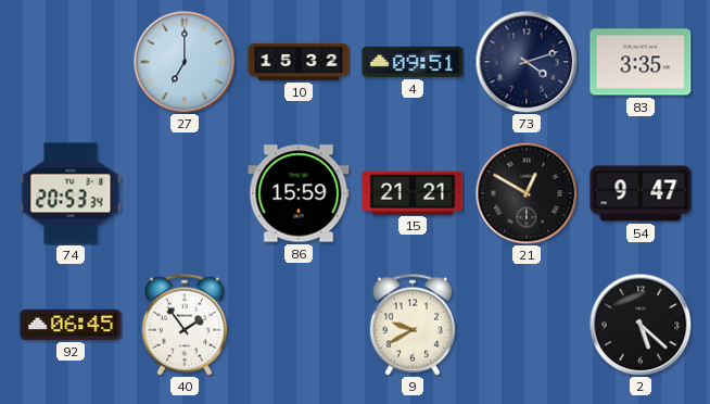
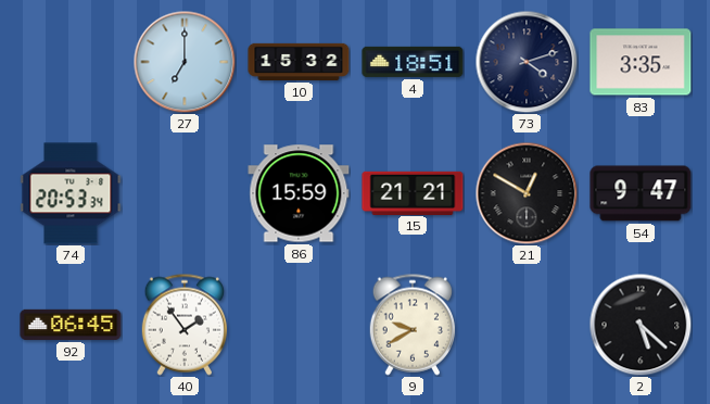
4: 09:51 -> 18:51
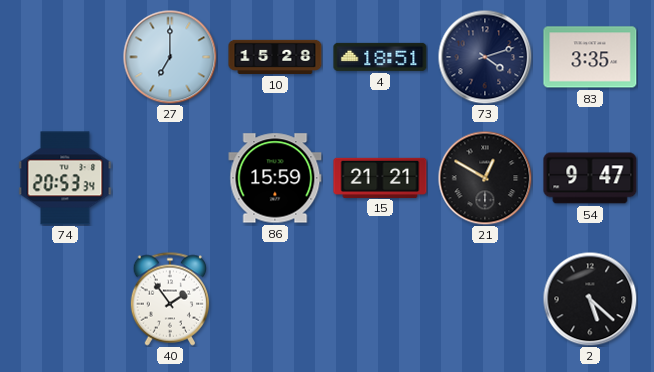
10: 15:32 -> 15:28
92: 06:45 -> none
9: 9:40 -> none
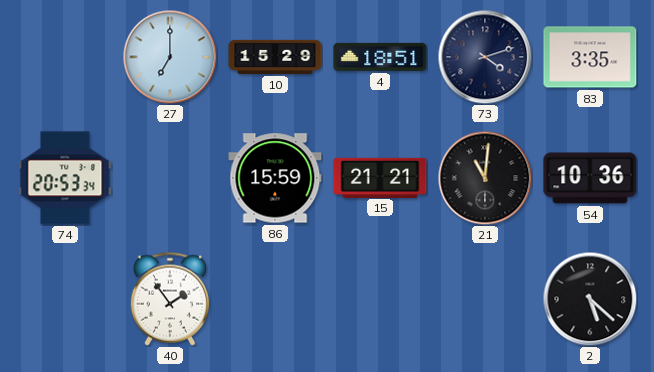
10: 15:28 -> 15:29
21: 12:50 -> 11:01
54: 9:47 -> 10:36
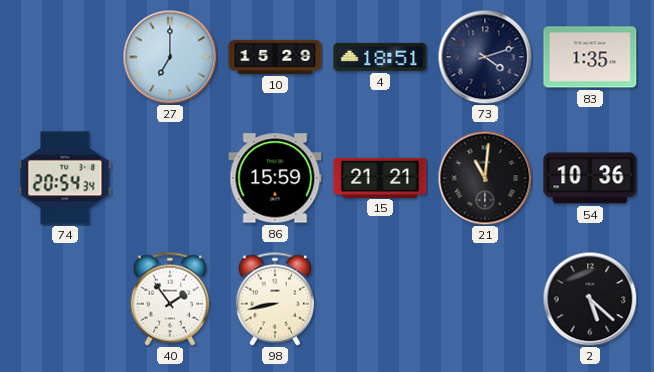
83: 3:35 -> 1:35
74: 20:53 -> 20:54
98: none -> 8:43
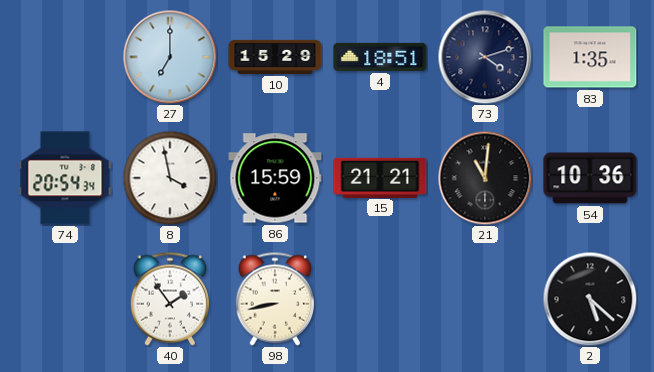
8: none -> 3:58
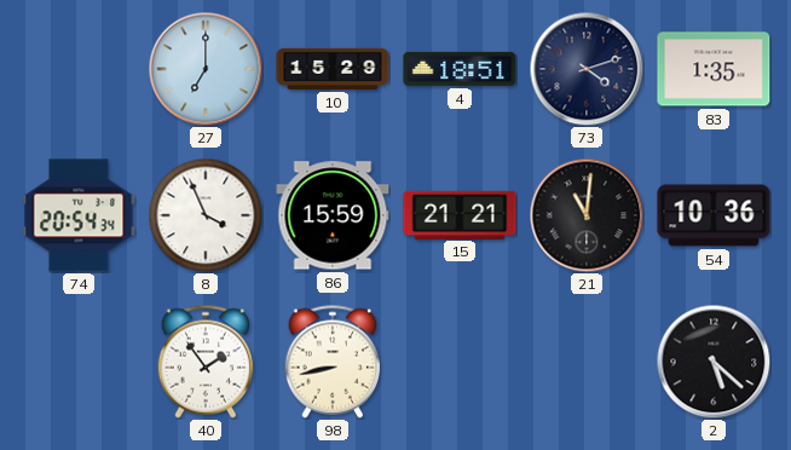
8: 3:58 -> 3:56
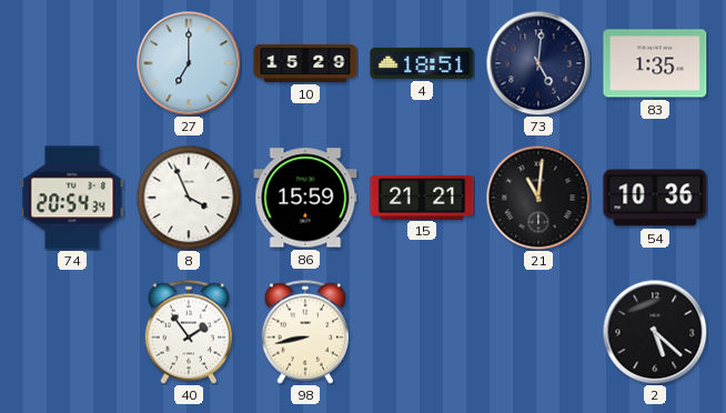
73: 4:12 -> 5:01
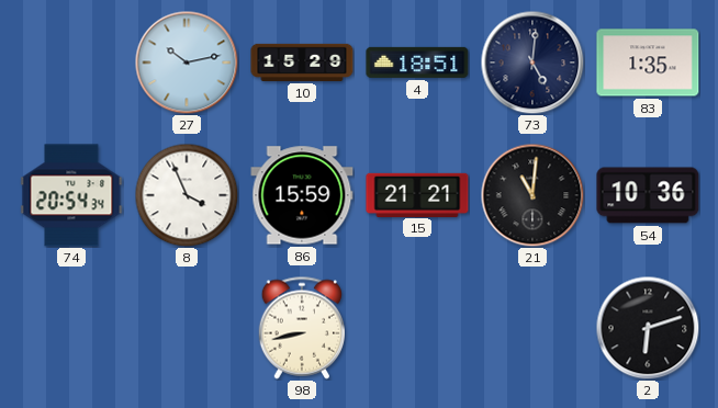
27: 7:00 -> 10:13
40: 1:54 -> none
2: 5:22 -> 6:12
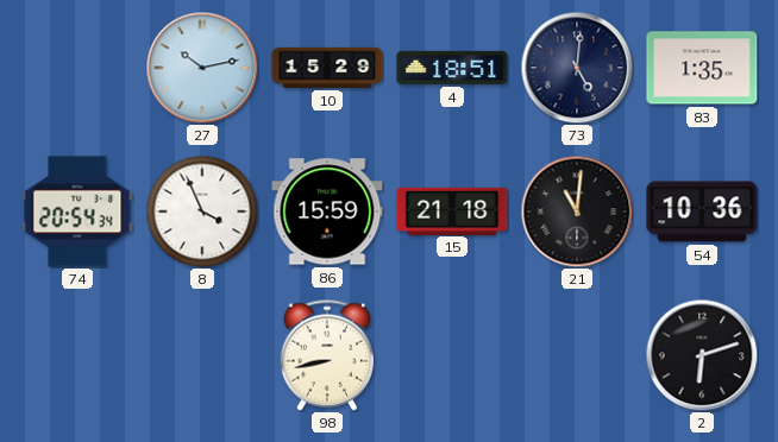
15: 21:21 -> 21:18
